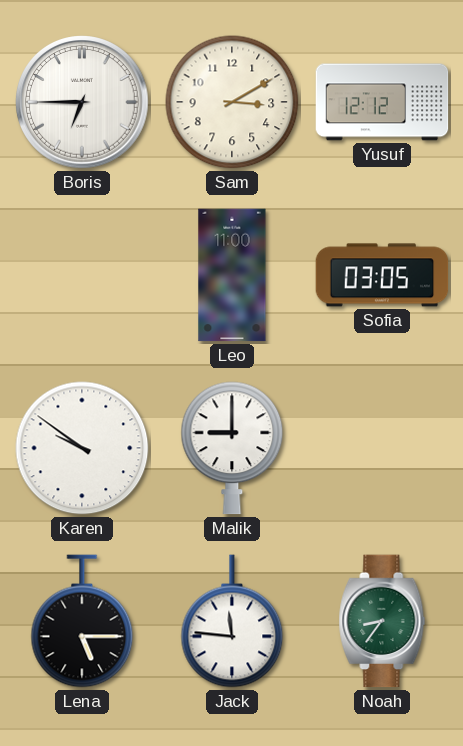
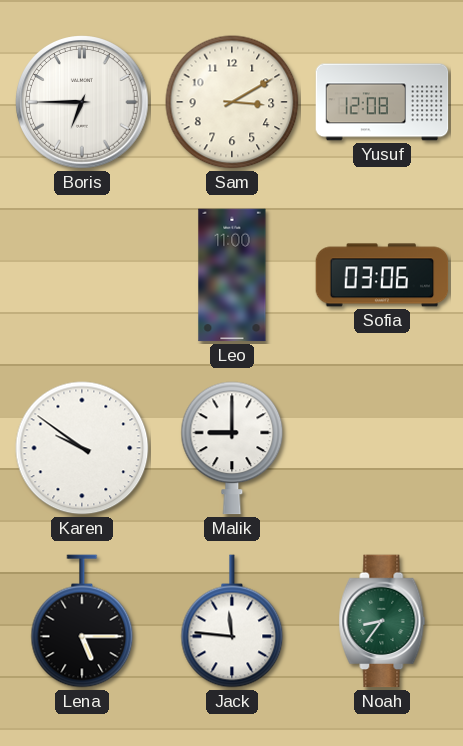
Yusuf: 12:12 -> 12:08
Sofia: 03:05 -> 03:06
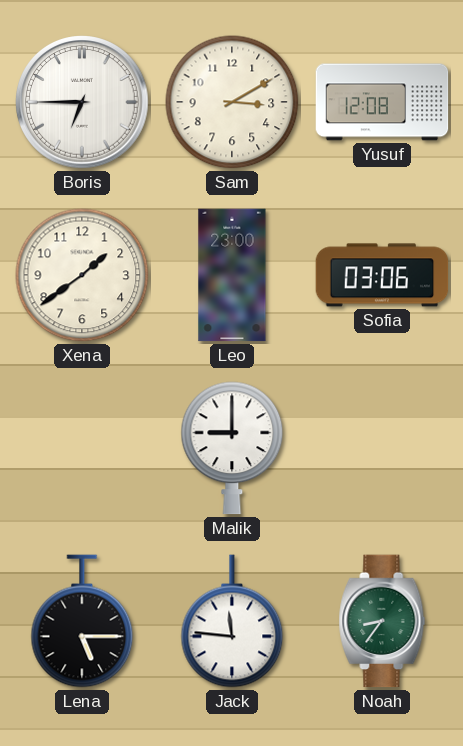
Xena: none -> 1:39
Leo: 11:00 -> 23:00
Karen: 9:51 -> none
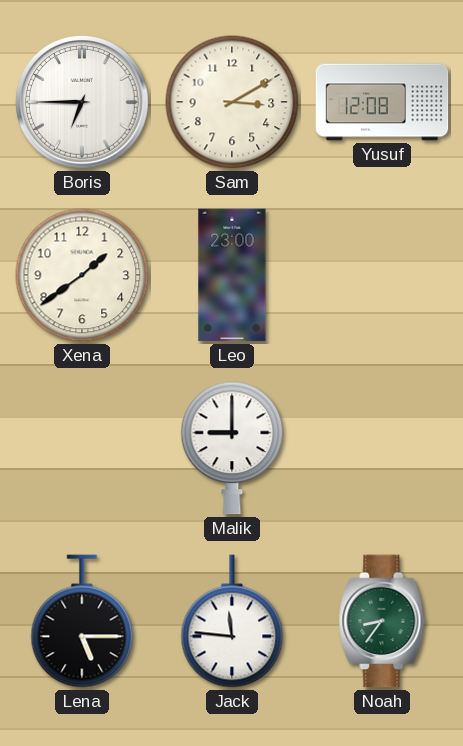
Sofia: 03:06 -> none
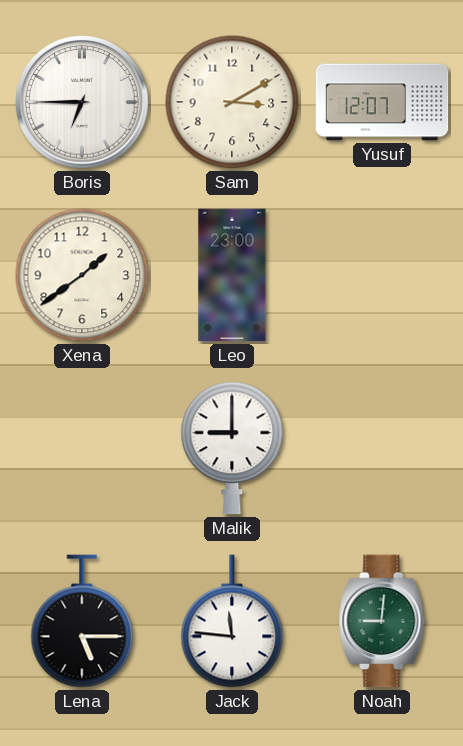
Yusuf: 12:08 -> 12:07
Noah: 8:36 -> 9:01
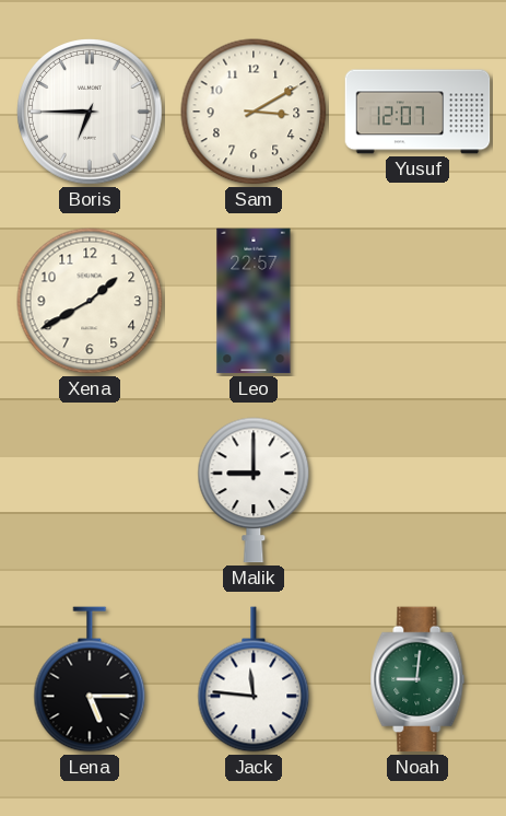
Xena: 1:39 -> 1:40
Leo: 23:00 -> 22:57
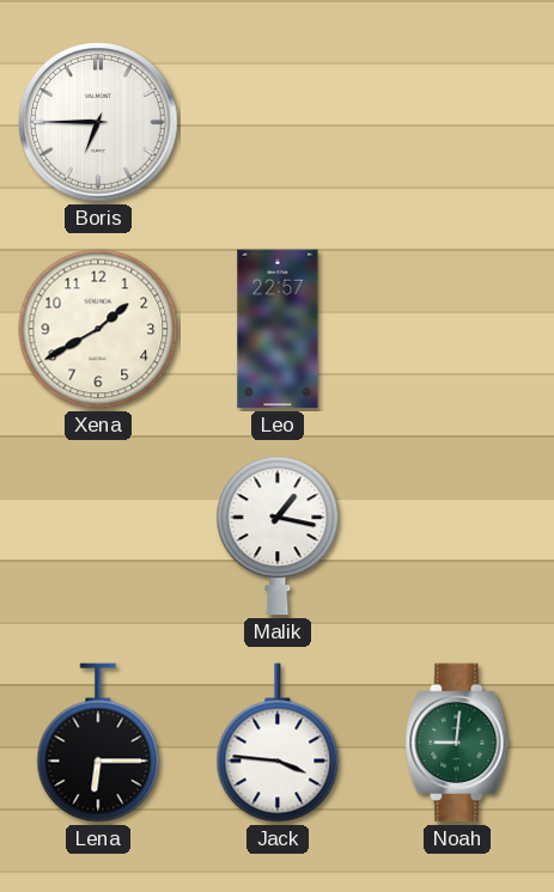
Sam: 3:10 -> none
Yusuf: 12:07 -> none
Malik: 9:00 -> 1:17
Lena: 5:15 -> 6:15
Jack: 11:46 -> 3:46
